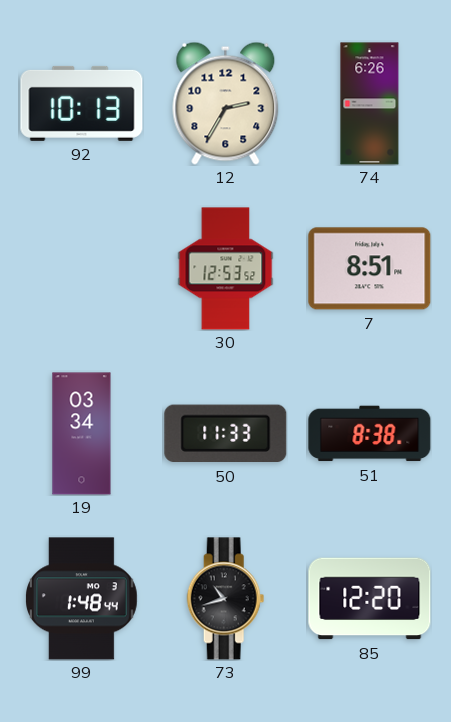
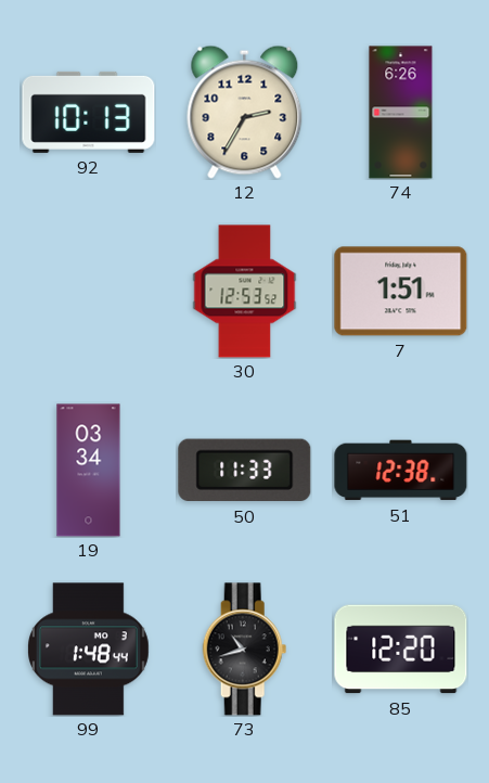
7: 8:51 -> 1:51
51: 8:38 -> 12:38
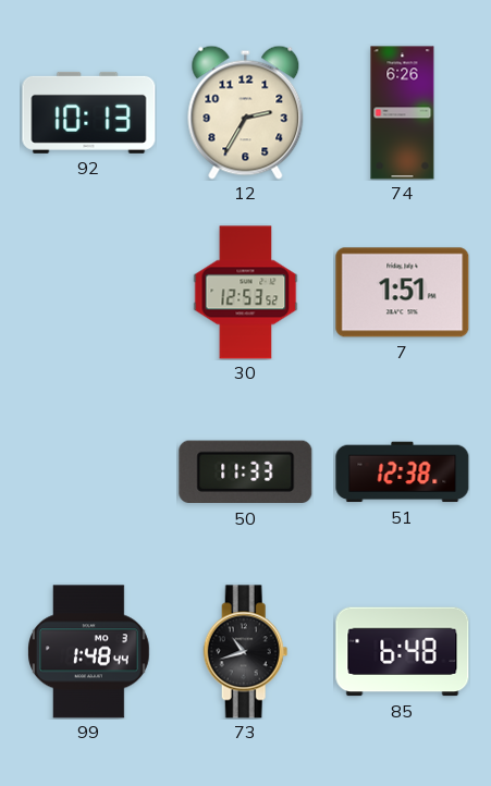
19: 03:34 -> none
85: 12:20 -> 6:48
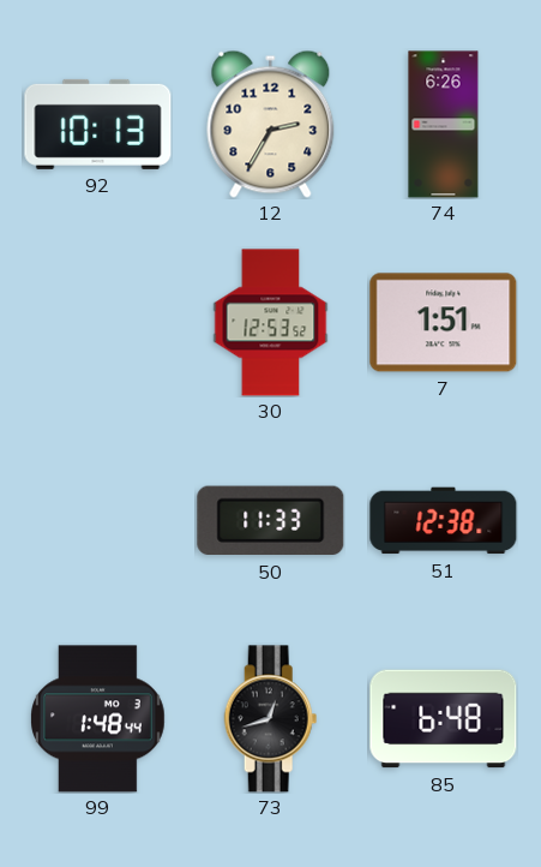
73: 10:42 -> 12:42
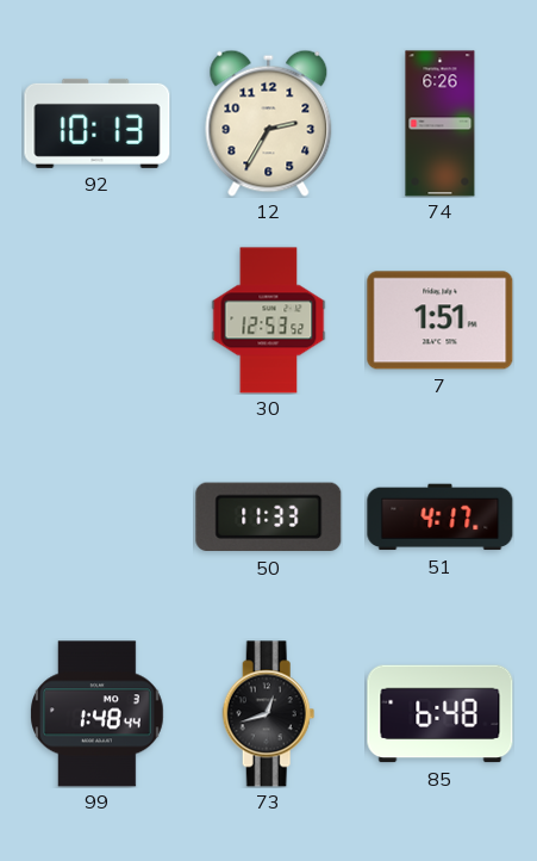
51: 12:38 -> 4:17
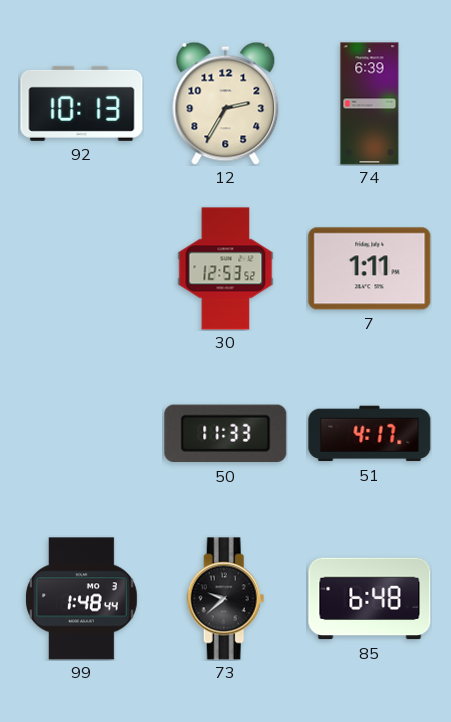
74: 6:26 -> 6:39
7: 1:51 -> 1:11
73: 12:42 -> 9:38
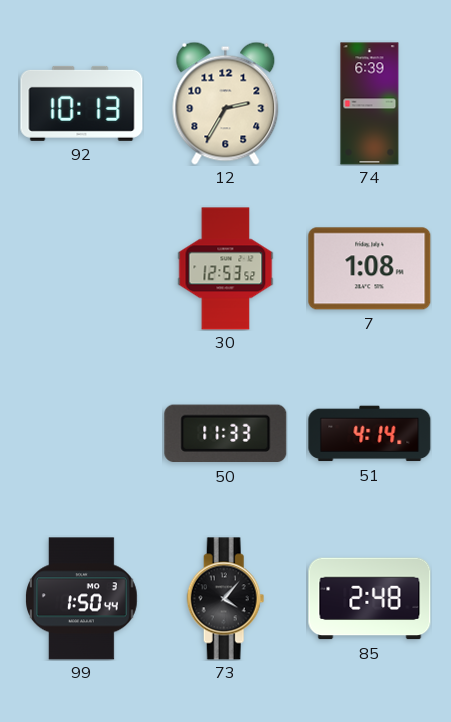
7: 1:11 -> 1:08
51: 4:17 -> 4:14
99: 1:48 -> 1:50
73: 9:38 -> 4:07
85: 6:48 -> 2:48
